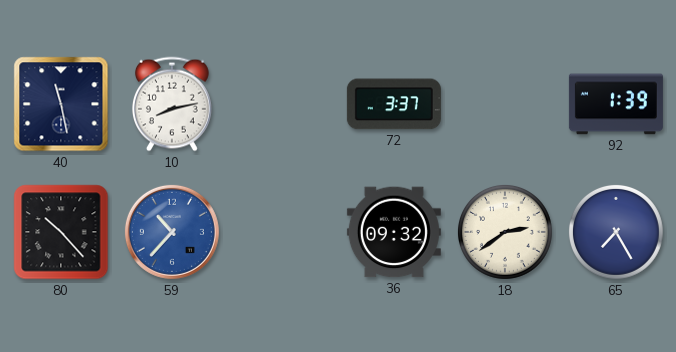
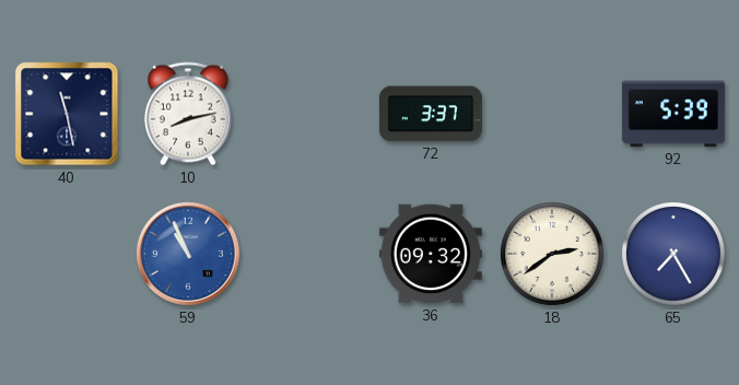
92: 1:39 -> 5:39
80: 10:23 -> none
59: 10:37 -> 10:56
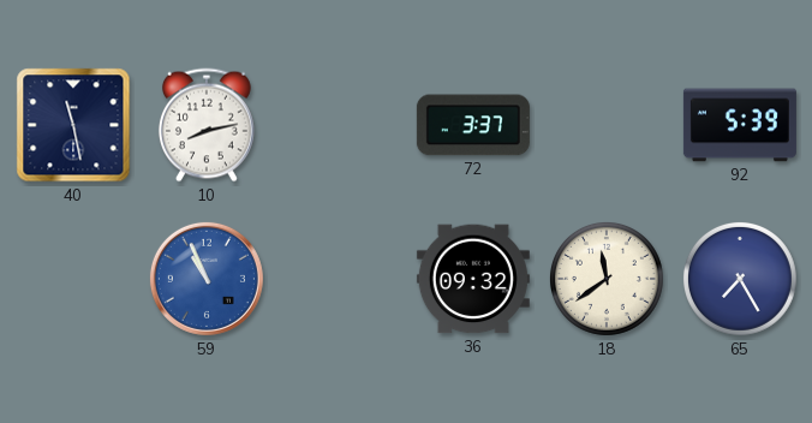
18: 2:39 -> 11:39
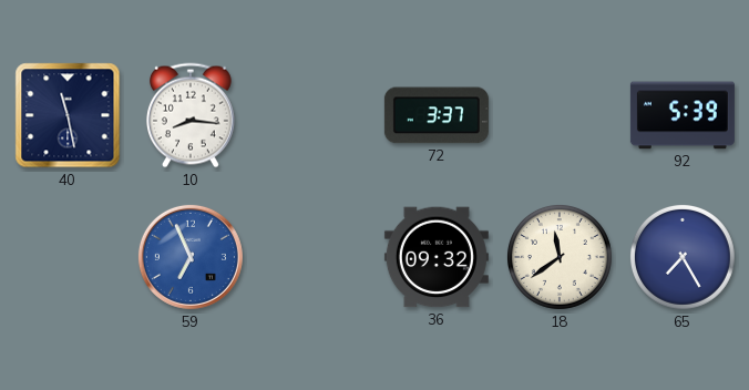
10: 8:13 -> 8:16
59: 10:56 -> 6:56
